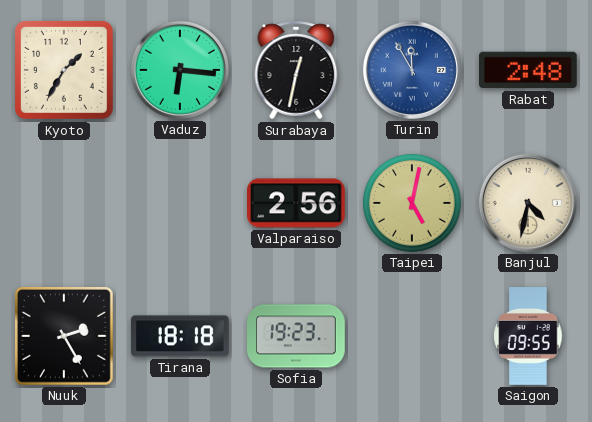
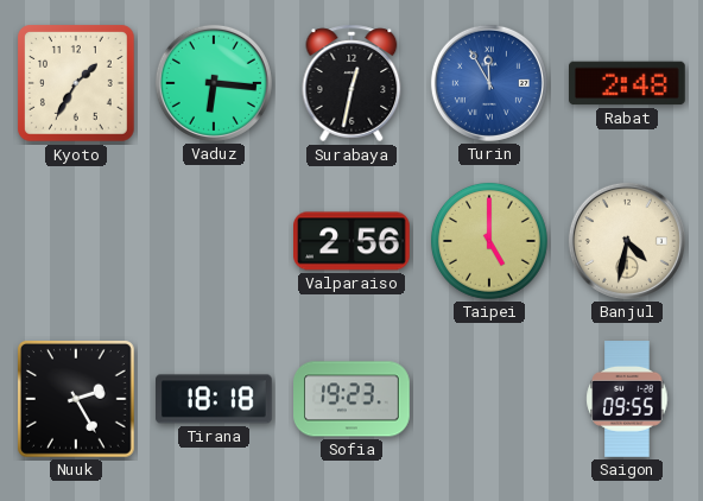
Taipei: 5:02 -> 5:00
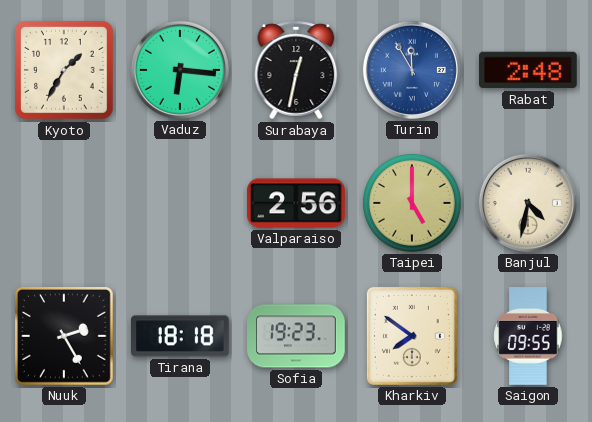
Kharkiv: none -> 7:51
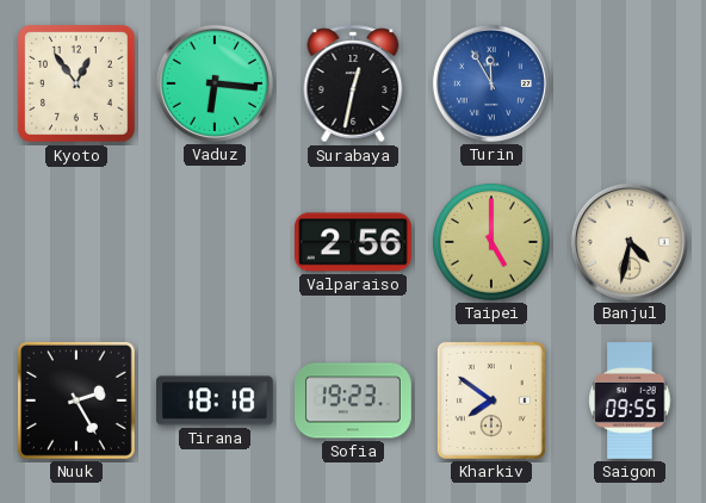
Kyoto: 1:35 -> 12:54
Rabat: 2:48 -> none
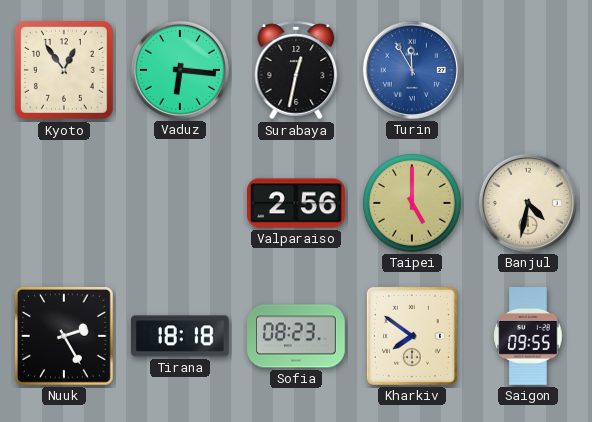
Sofia: 19:23 -> 08:23
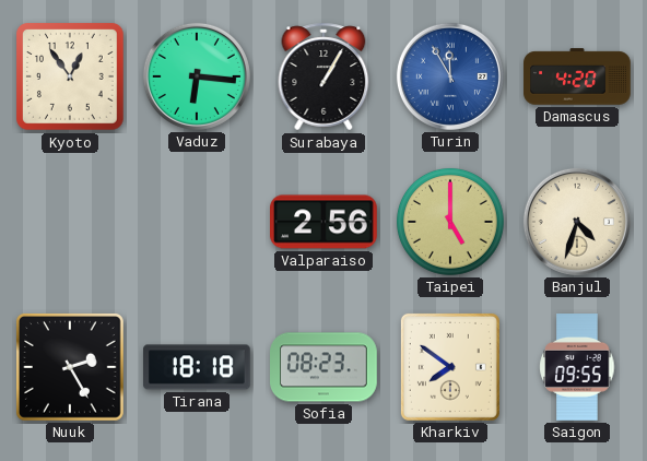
Surabaya: 12:32 -> 1:05
Damascus: none -> 4:20
Banjul: 4:32 -> 4:33
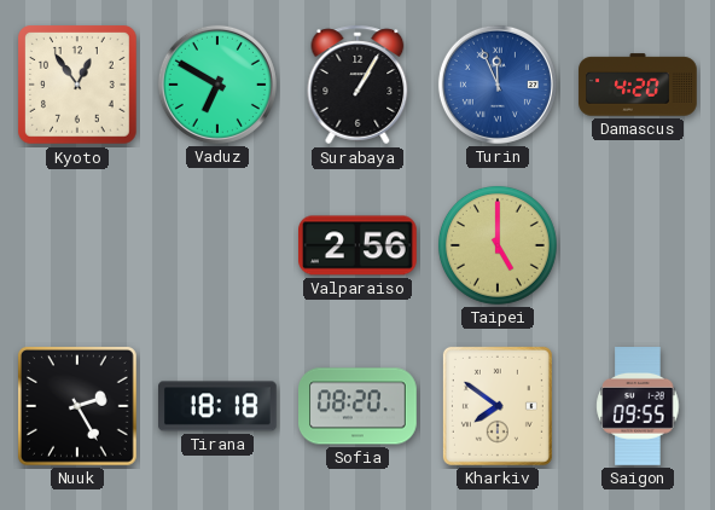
Vaduz: 6:16 -> 6:50
Turin: 11:55 -> 11:56
Banjul: 4:33 -> none
Sofia: 08:23 -> 08:20
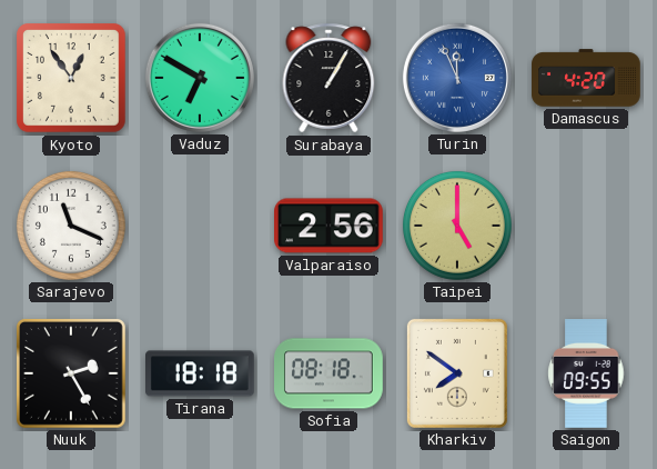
Sarajevo: none -> 11:19
Sofia: 08:20 -> 08:18
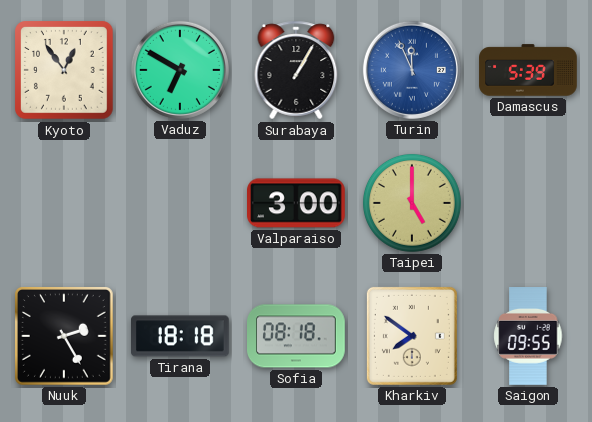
Damascus: 4:20 -> 5:39
Sarajevo: 11:19 -> none
Valparaiso: 2:56 -> 3:00
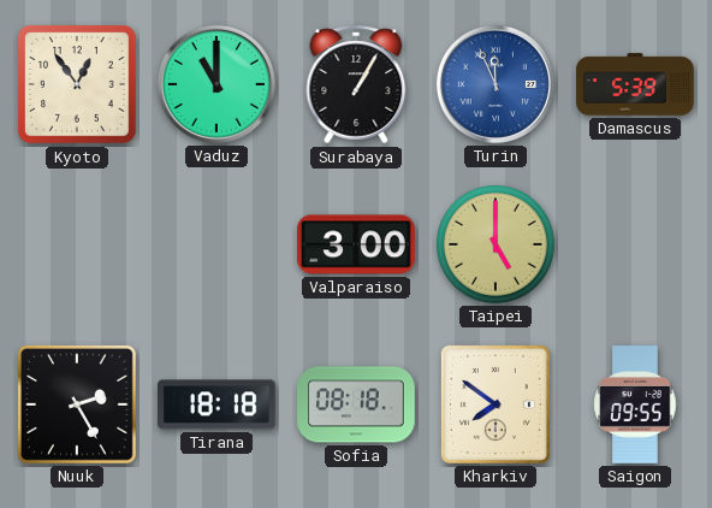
Vaduz: 6:50 -> 11:00
